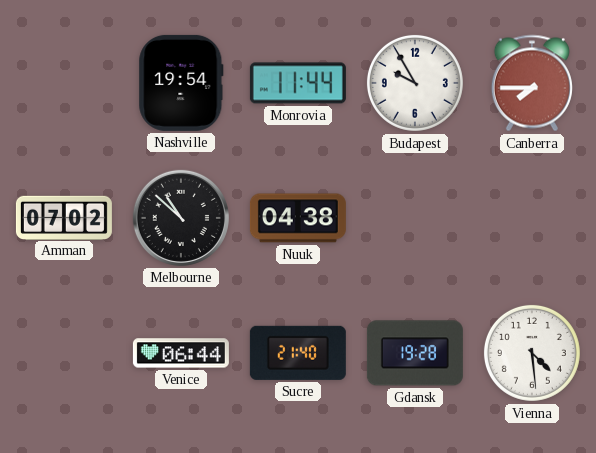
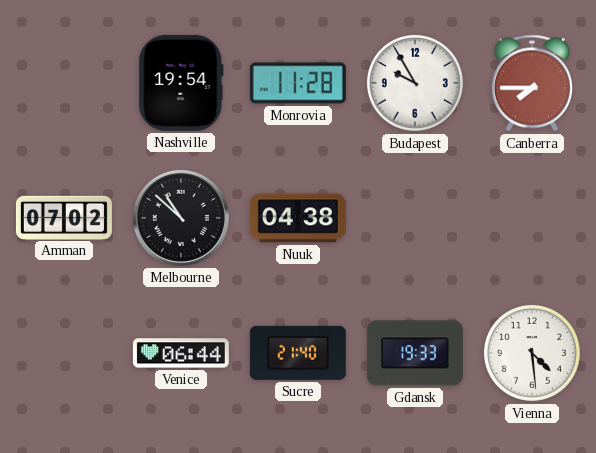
Monrovia: 11:44 -> 11:28
Gdansk: 19:28 -> 19:33
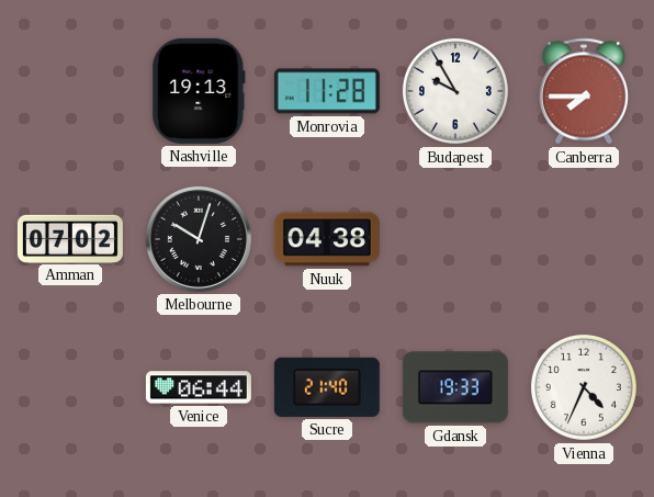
Nashville: 19:54 -> 19:13
Melbourne: 10:52 -> 10:03
Vienna: 4:29 -> 4:34
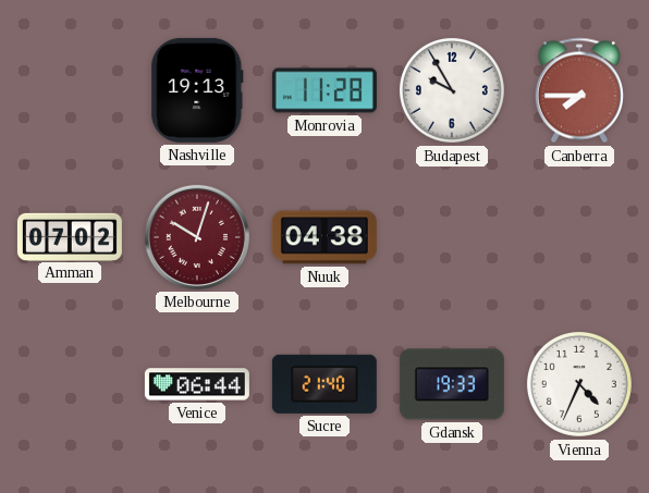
Melbourne dial: black -> burgundy
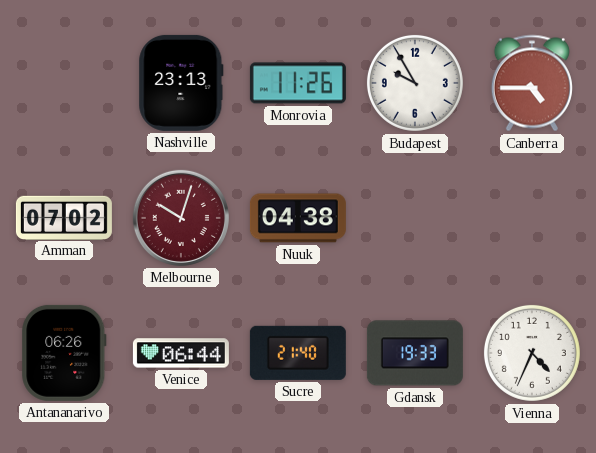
Nashville: 19:13 -> 23:13
Monrovia: 11:28 -> 11:26
Canberra: 7:45 -> 4:45
Antananarivo: none -> 06:26
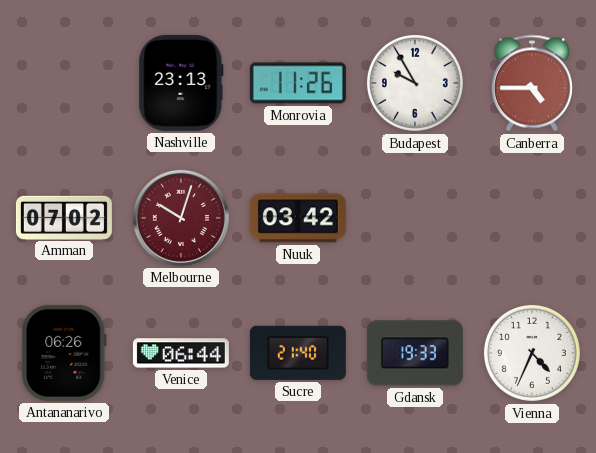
Nuuk: 04:38 -> 03:42
